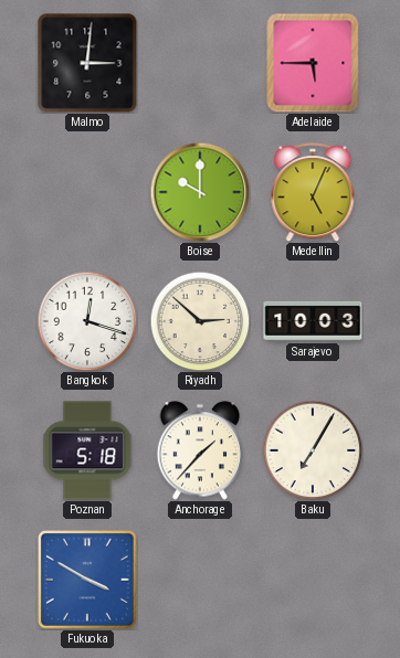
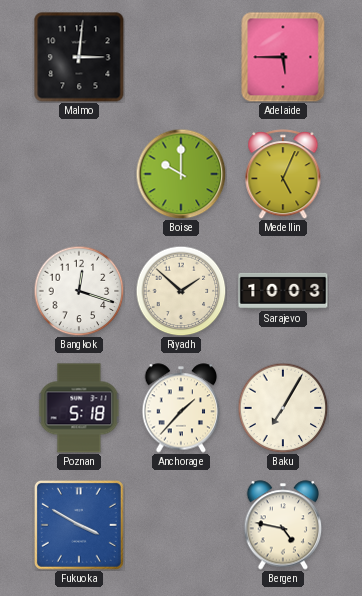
Riyadh: 2:52 -> 1:52
Bergen: none -> 4:47
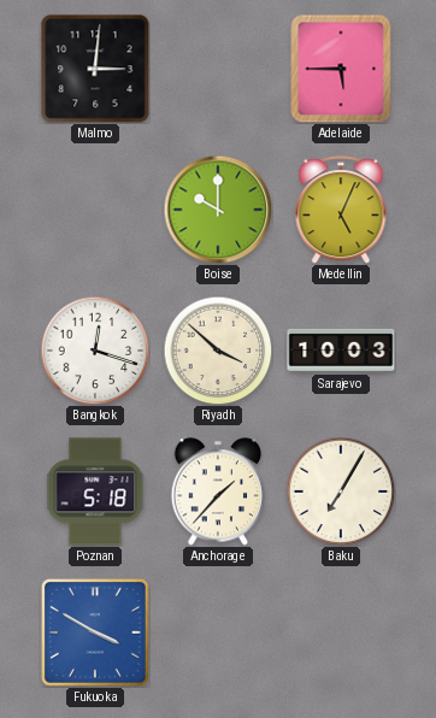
Riyadh: 1:52 -> 3:52
Bergen: 4:47 -> none
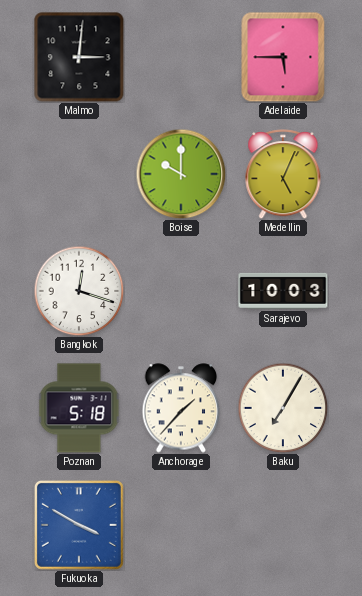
Riyadh: 3:52 -> none
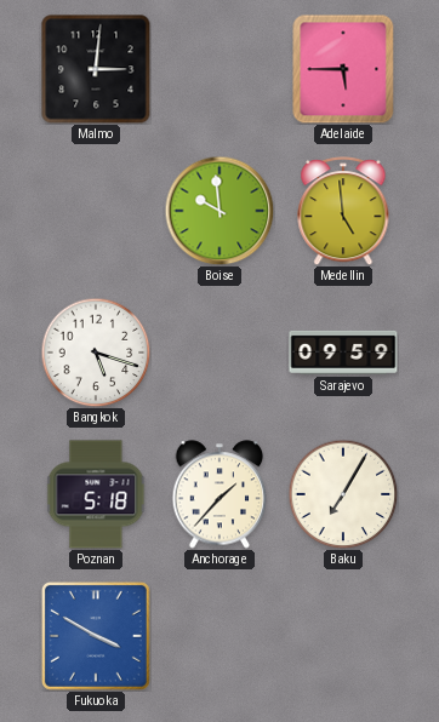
Boise: 10:00 -> 9:59
Medellin: 5:04 -> 4:59
Bangkok: 12:18 -> 5:18
Sarajevo: 10:03 -> 09:59
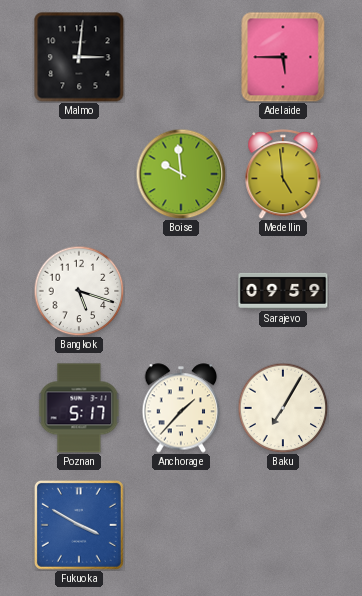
Poznan: 5:18 -> 5:17
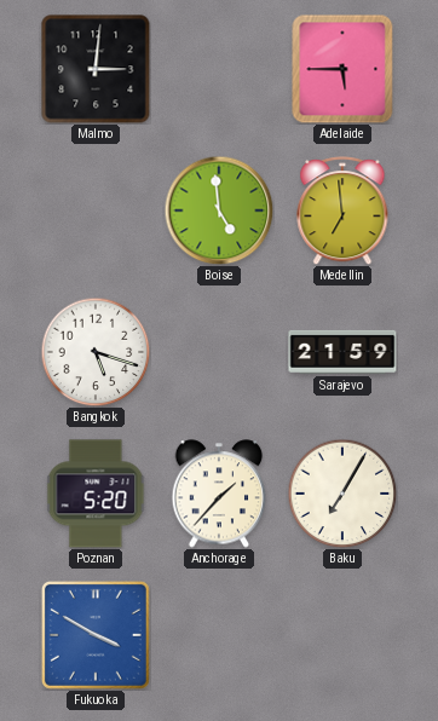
Boise: 9:59 -> 4:59
Medellin: 4:59 -> 6:59
Sarajevo: 09:59 -> 21:59
Poznan: 5:17 -> 5:20
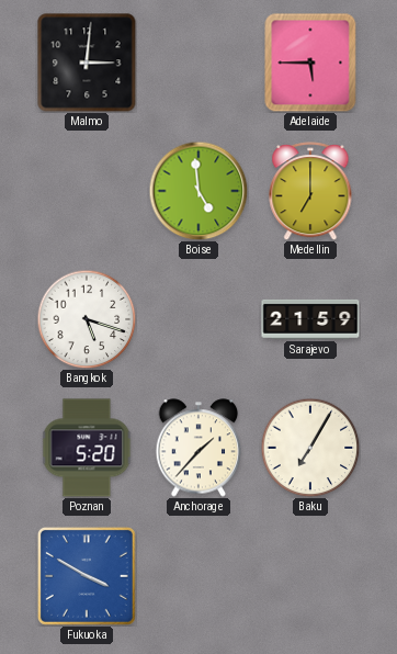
Medellin: 6:59 -> 7:00
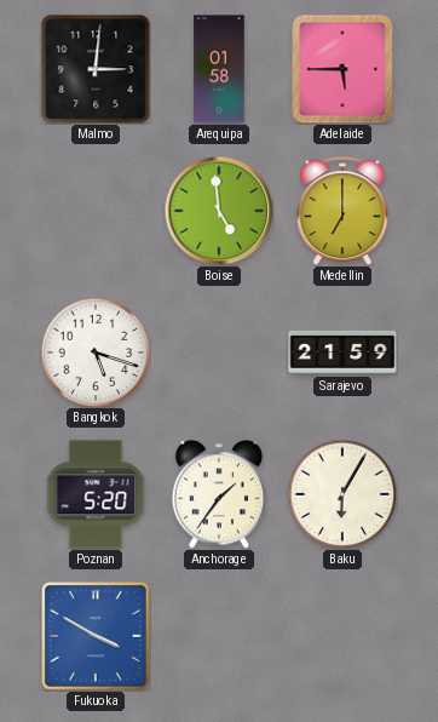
Arequipa: none -> 01:58
Anchorage: 1:37 -> 1:36
Baku: 7:05 -> 6:05
